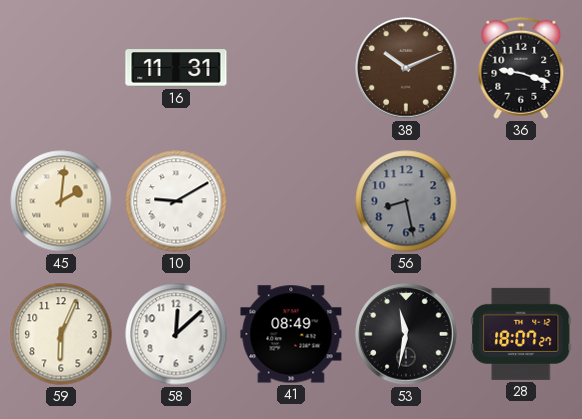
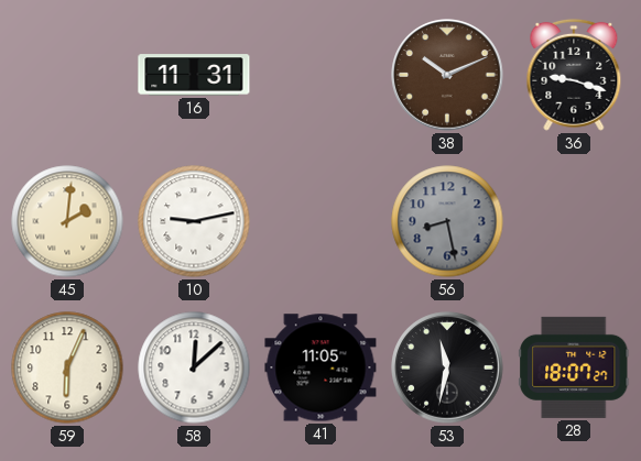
10: 9:10 -> 9:13
41: 08:49 -> 11:05
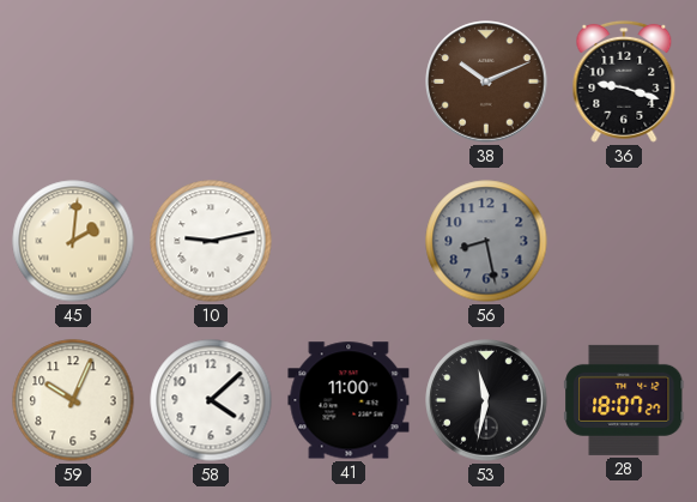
16: 11:31 -> none
59: 6:04 -> 10:04
58: 12:08 -> 4:08
41: 11:05 -> 11:00
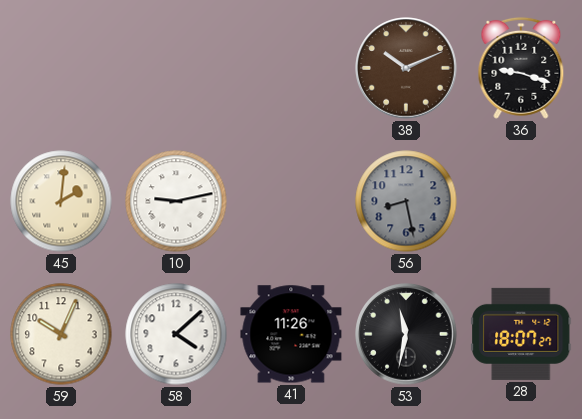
41: 11:00 -> 11:26
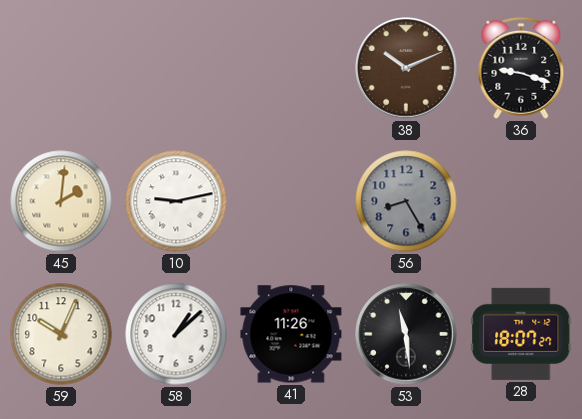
56: 8:28 -> 8:25
58: 4:08 -> 1:08
53: 11:32 -> 11:29
